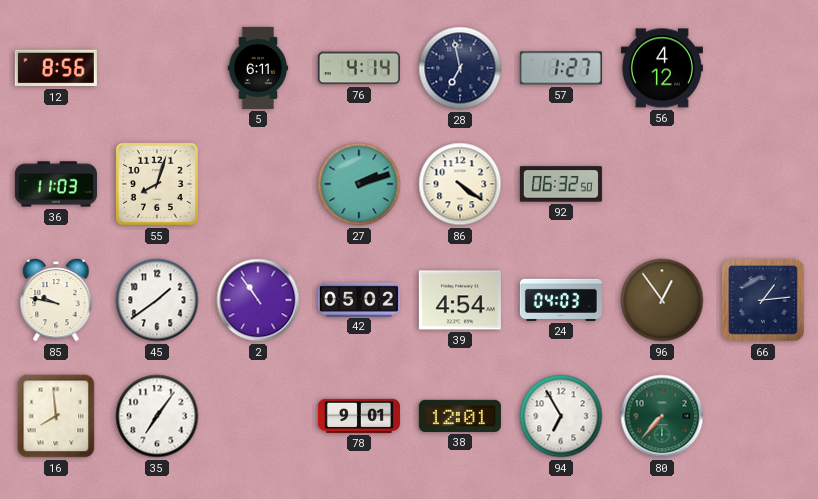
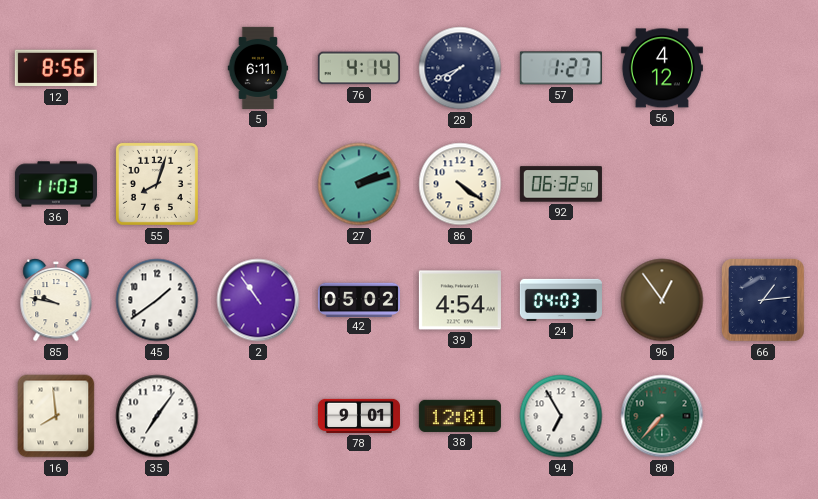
28: 6:58 -> 7:41
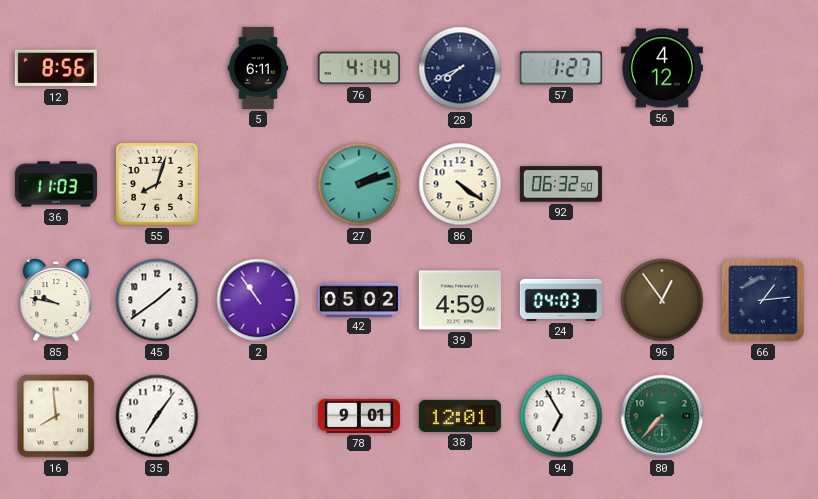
39: 4:54 -> 4:59
